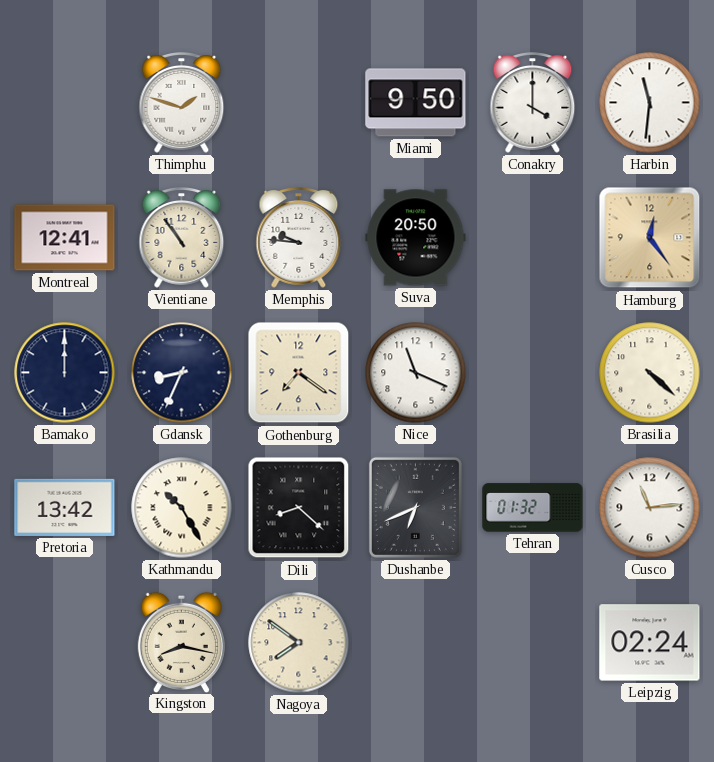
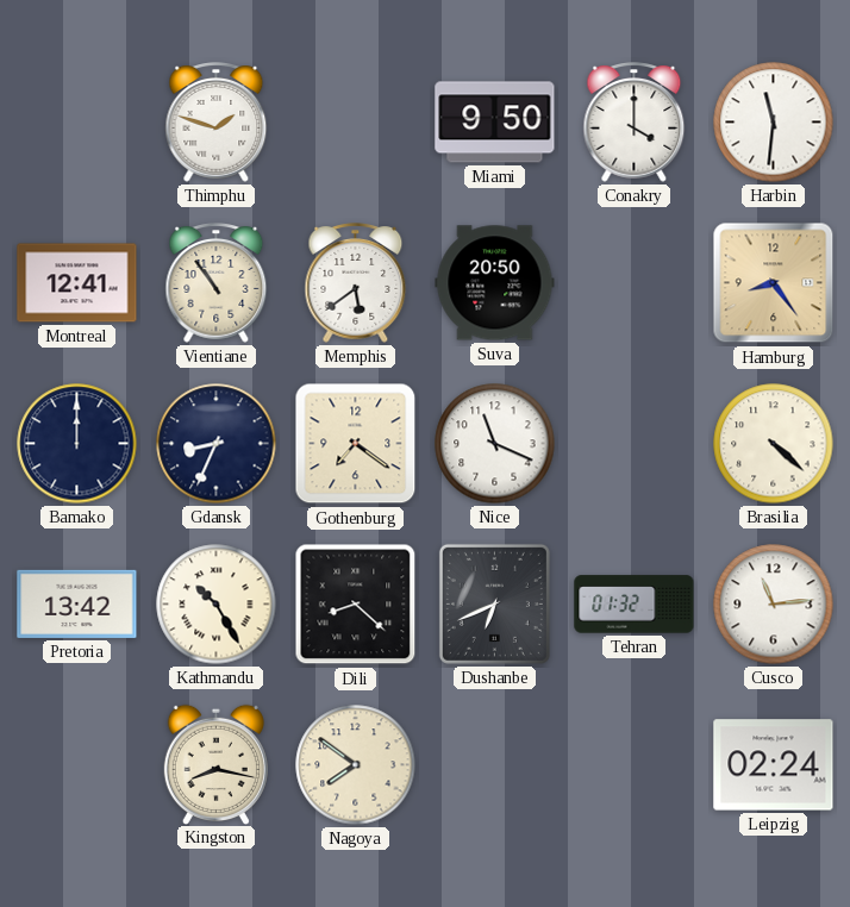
Memphis: 9:46 -> 5:39
Hamburg: 12:24 -> 8:24
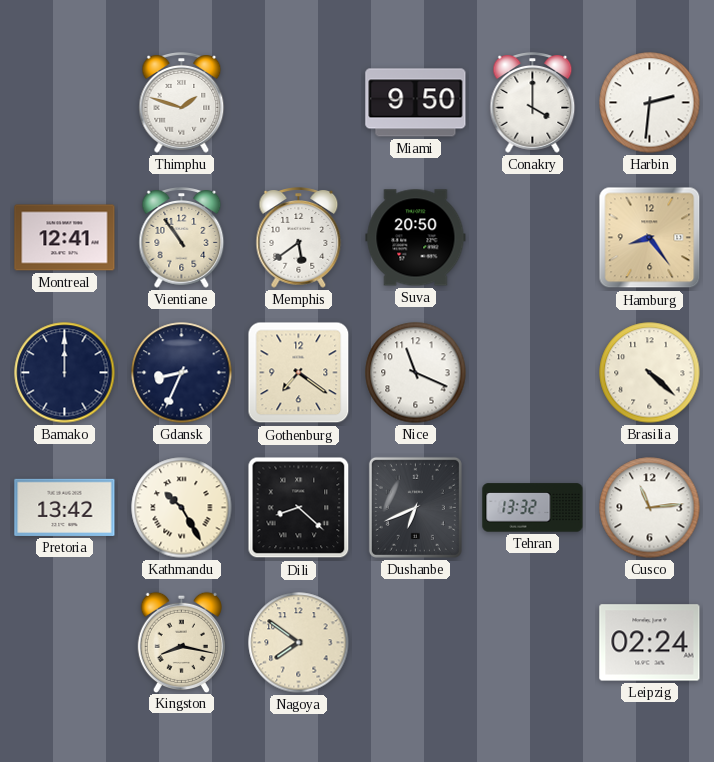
Harbin: 11:31 -> 2:31
Tehran: 01:32 -> 13:32
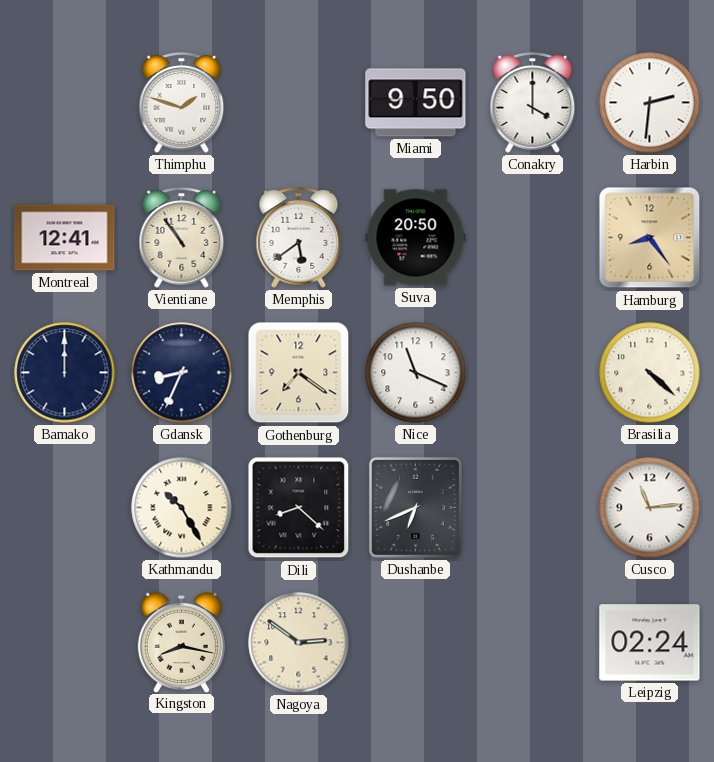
Pretoria: 13:42 -> none
Tehran: 13:32 -> none
Nagoya: 7:51 -> 2:51
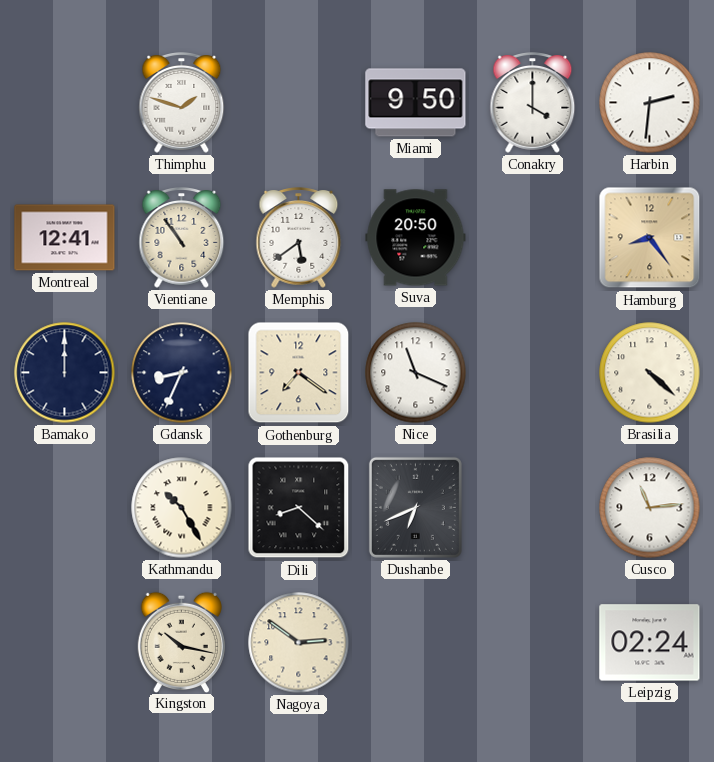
Kingston: 8:17 -> 10:17
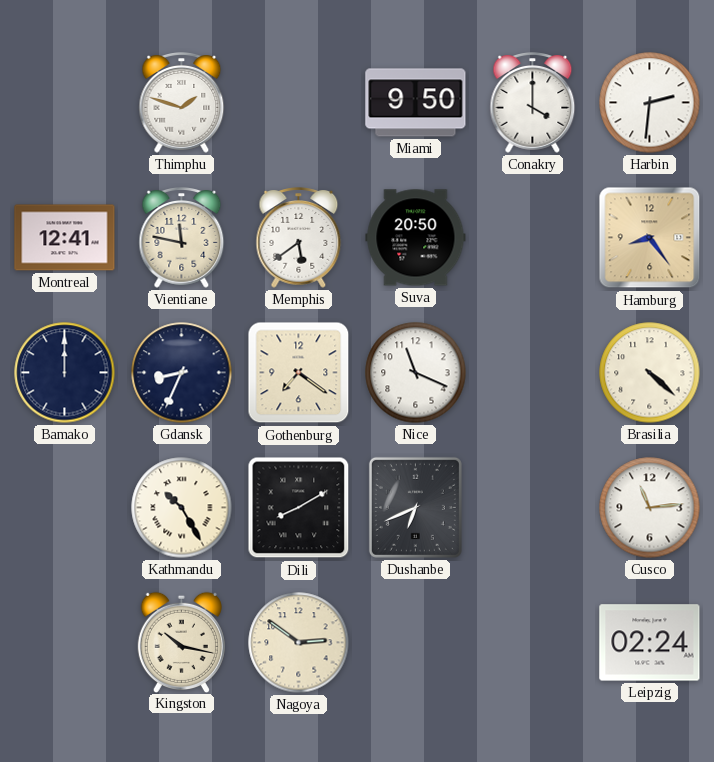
Vientiane: 10:54 -> 11:47
Dili: 8:22 -> 8:10
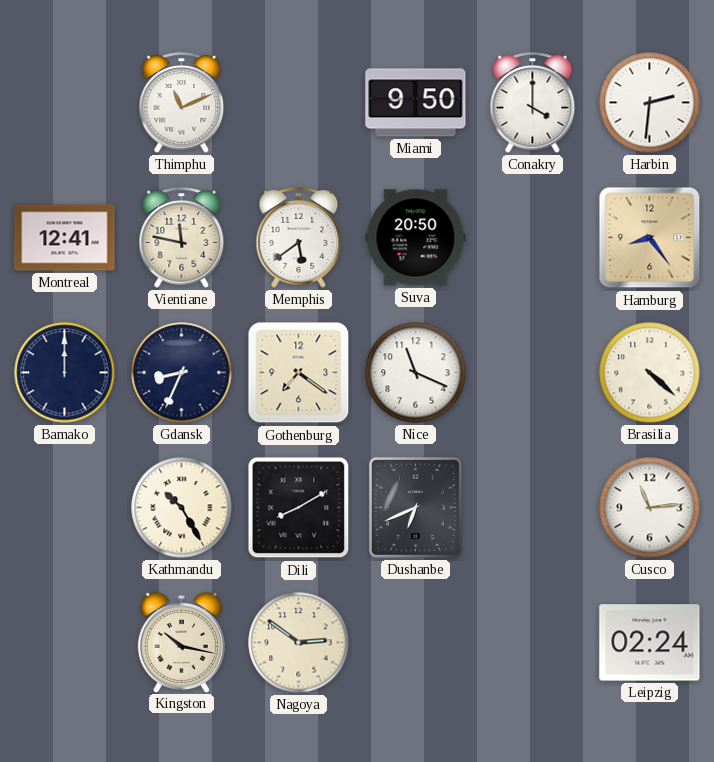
Thimphu: 1:48 -> 11:11
